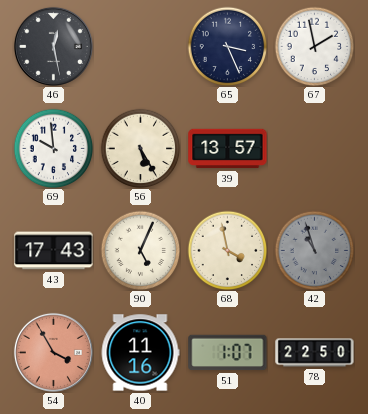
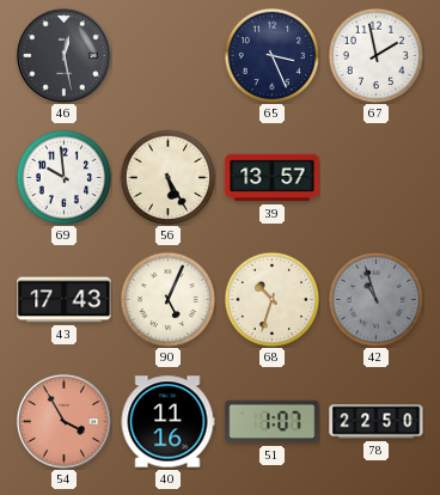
68: 3:58 -> 10:33
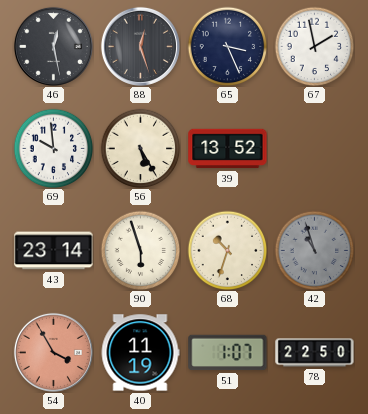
88: none -> 12:27
39: 13:57 -> 13:52
43: 17:43 -> 23:14
90: 5:04 -> 5:57
40: 11:16 -> 11:19
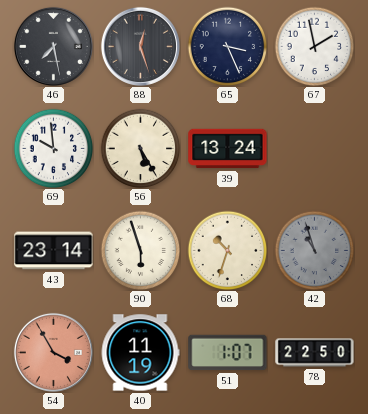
46: 12:28 -> 7:28
39: 13:52 -> 13:24
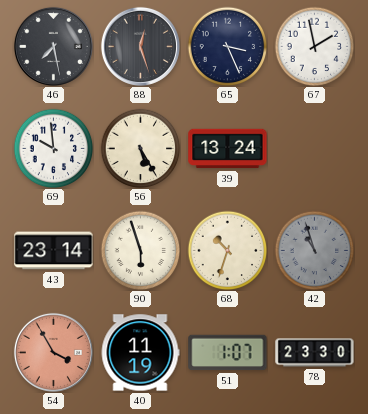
78: 22:50 -> 23:30
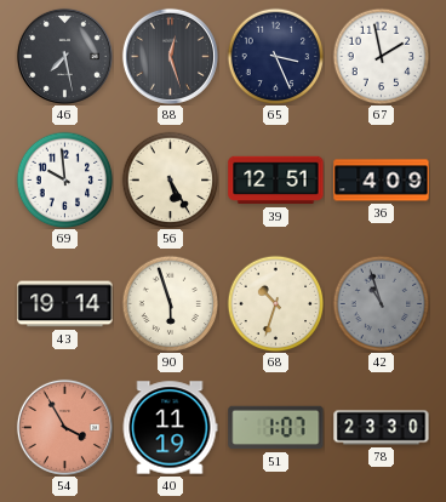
39: 13:24 -> 12:51
36: none -> 4:09
43: 23:14 -> 19:14
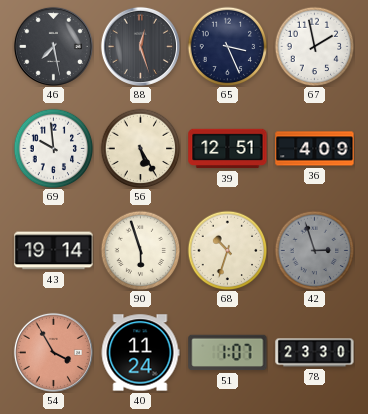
42: 10:57 -> 2:57
40: 11:19 -> 11:24
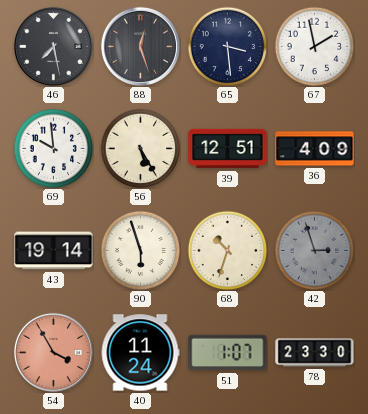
65: 3:26 -> 3:29
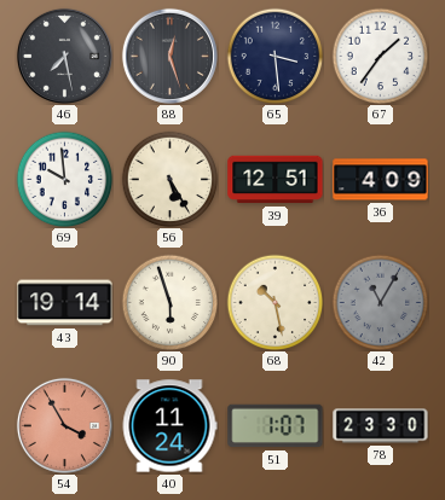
67: 1:58 -> 1:36
68: 10:33 -> 10:28
42: 2:57 -> 11:05
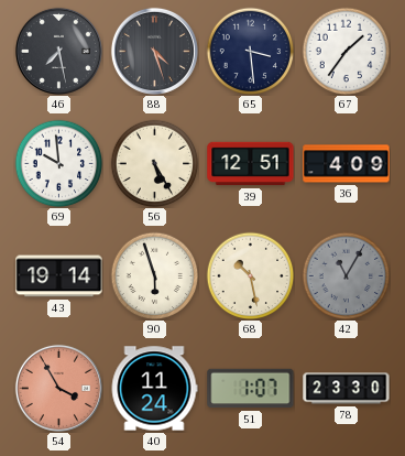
88: 12:27 -> 4:27
